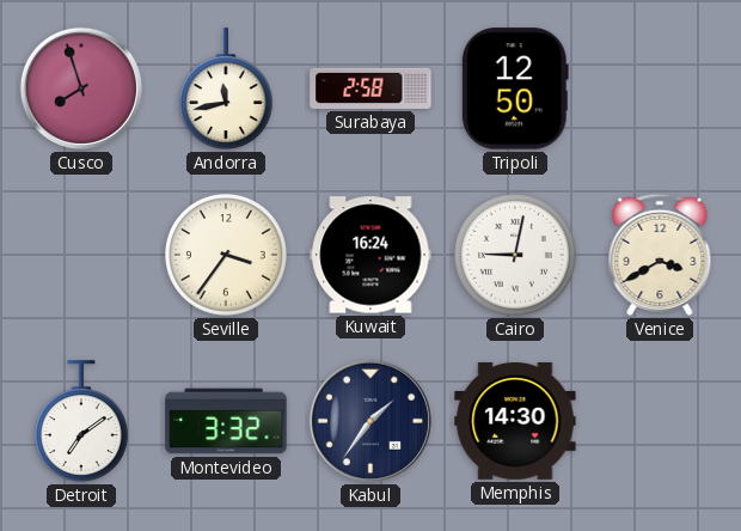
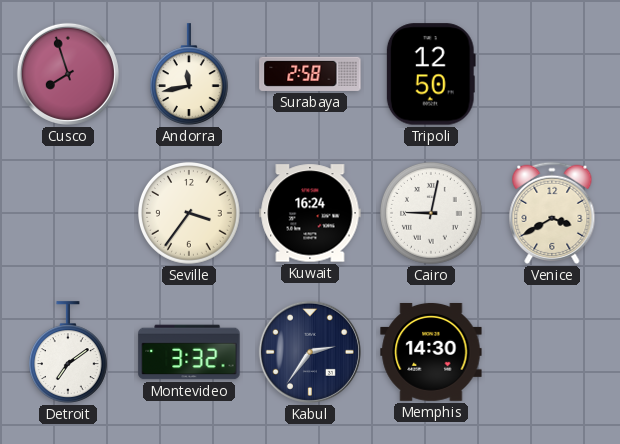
Kabul: 1:36 -> 2:36
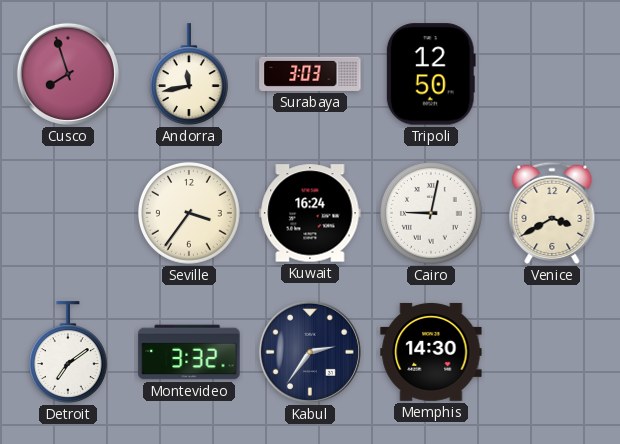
Surabaya: 2:58 -> 3:03
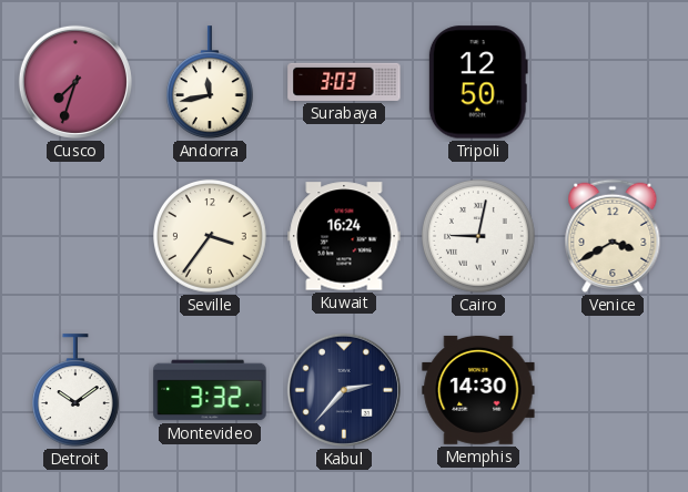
Cusco: 7:57 -> 7:33
Detroit: 7:09 -> 10:09
Kabul: 2:36 -> 2:37
